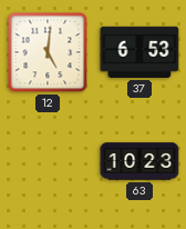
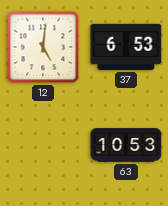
63: 10:23 -> 10:53
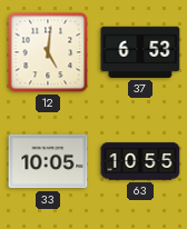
33: none -> 10:05
63: 10:53 -> 10:55
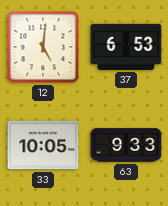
63: 10:55 -> 9:33
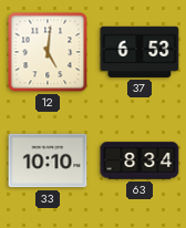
33: 10:05 -> 10:10
63: 9:33 -> 8:34
